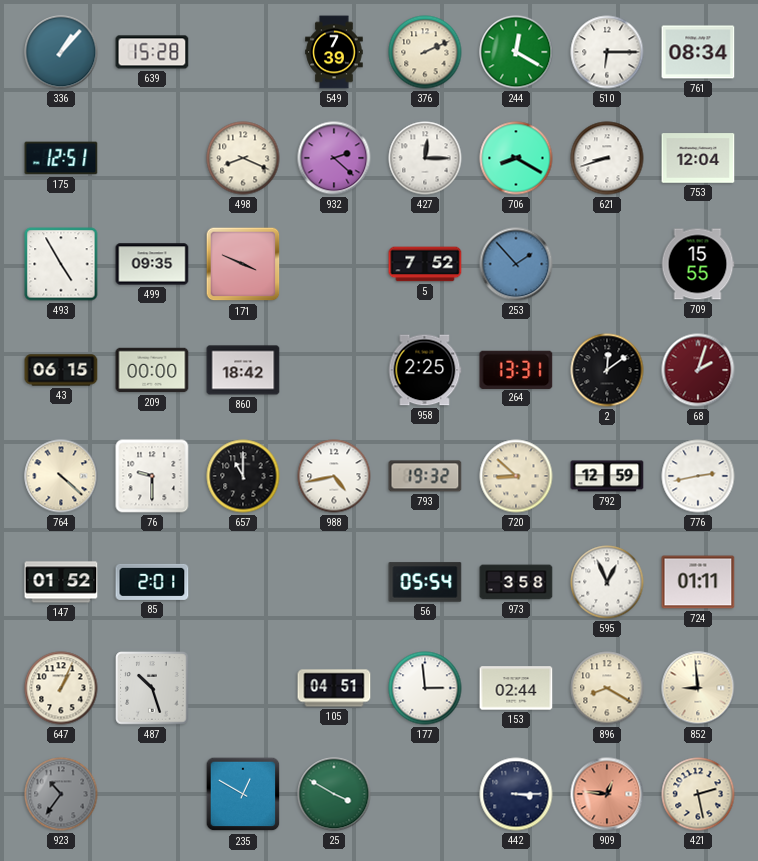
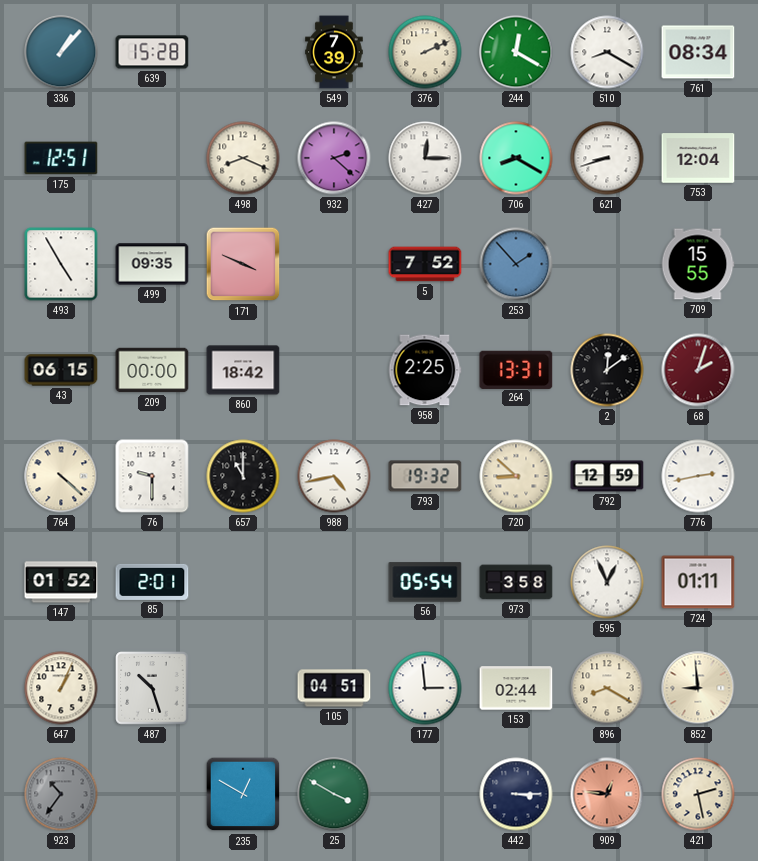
510: 6:15 -> 8:20
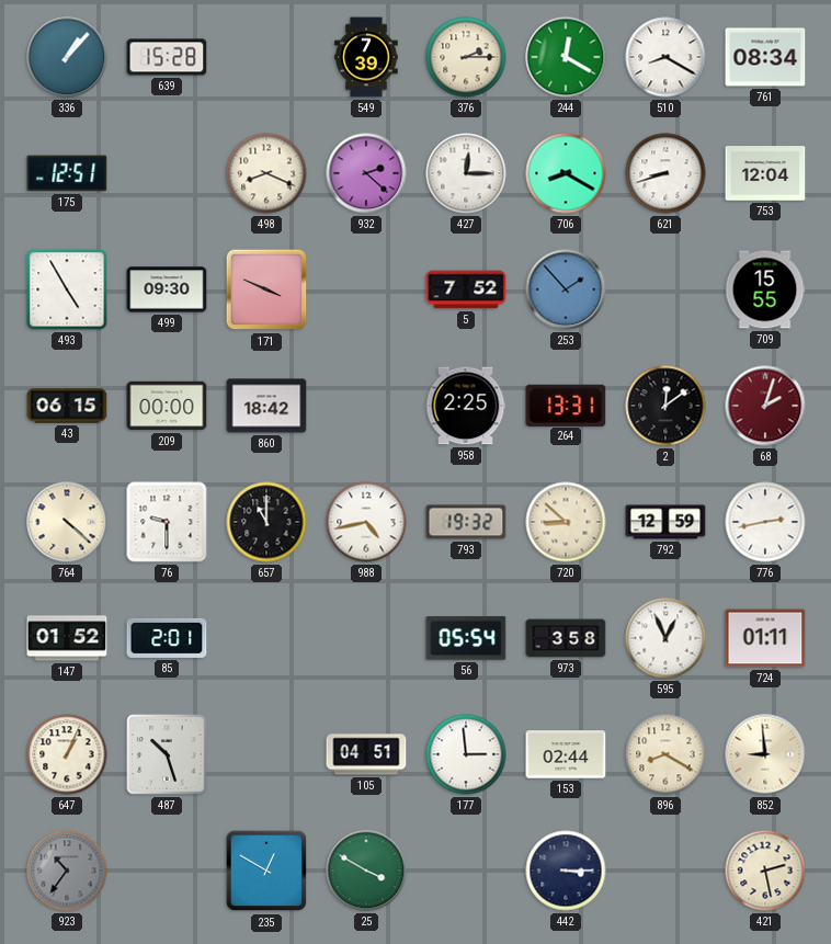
376: 2:11 -> 2:15
499: 09:35 -> 09:30
909: 12:46 -> none
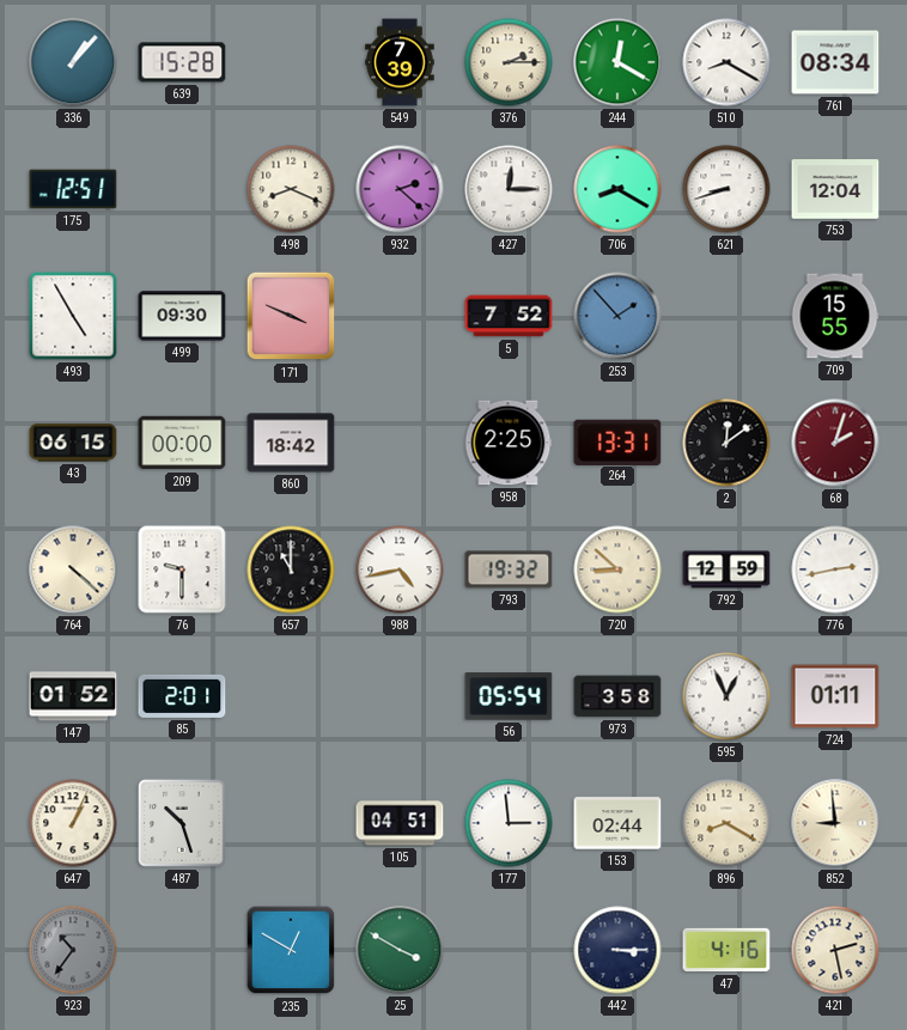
47: none -> 4:16
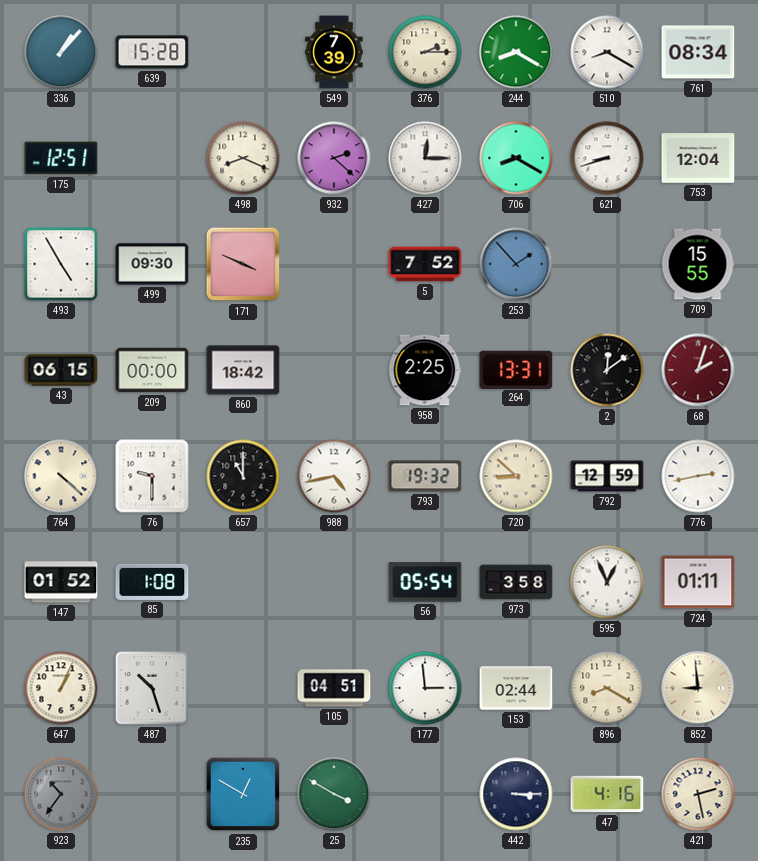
244: 12:20 -> 8:20
85: 2:01 -> 1:08
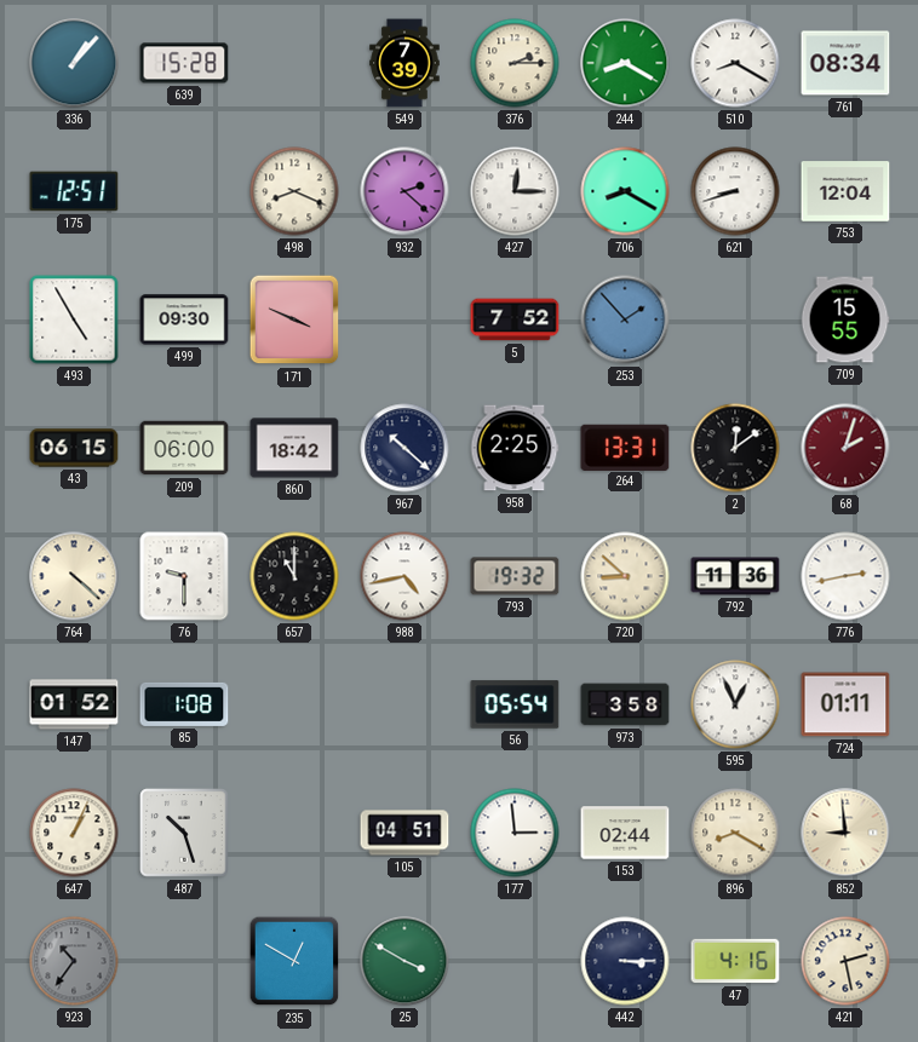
209: 00:00 -> 06:00
967: none -> 10:22
792: 12:59 -> 11:36
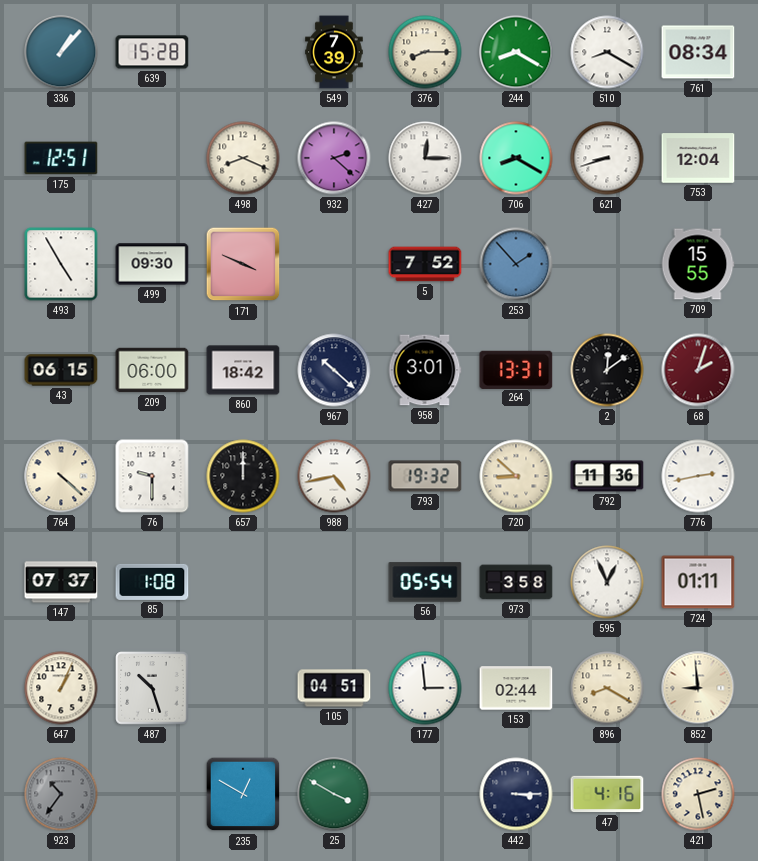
376: 2:15 -> 8:15
958: 2:25 -> 3:01
657: 11:00 -> 12:00
147: 01:52 -> 07:37
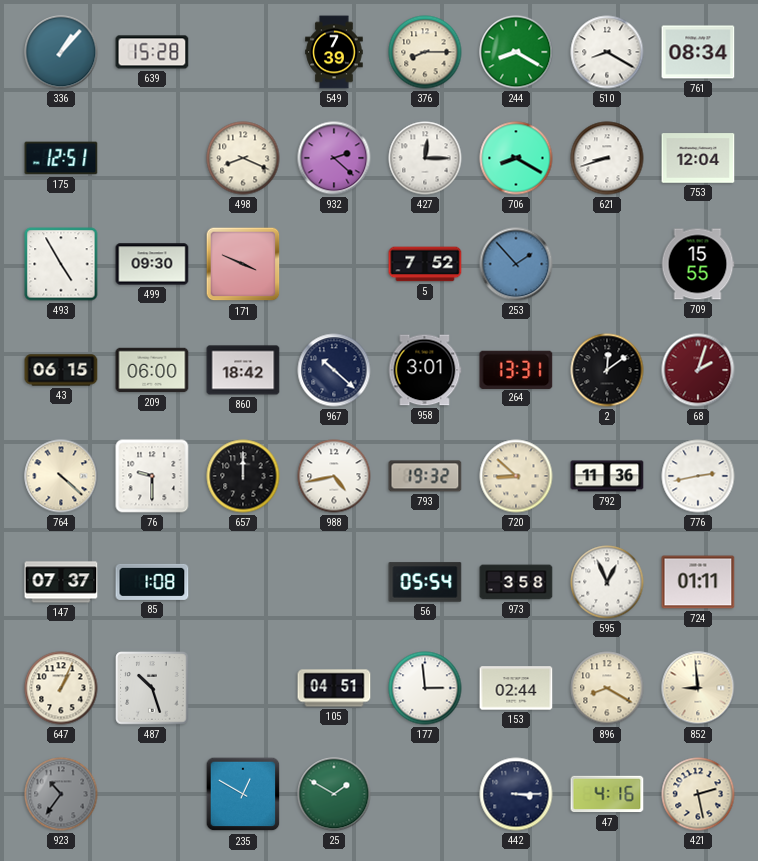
25: 3:50 -> 1:50
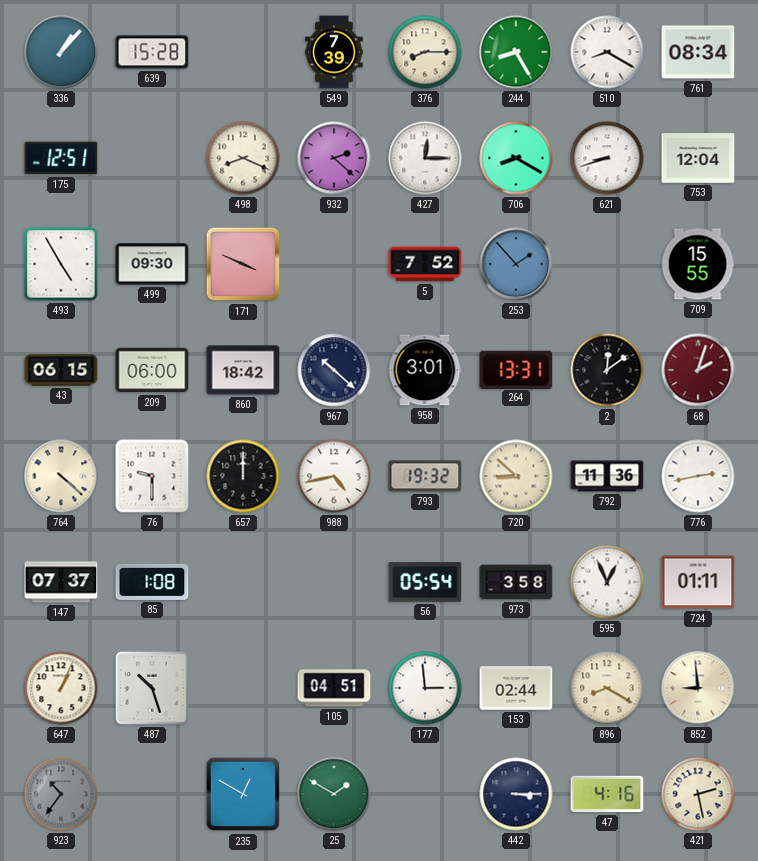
244: 8:20 -> 8:25
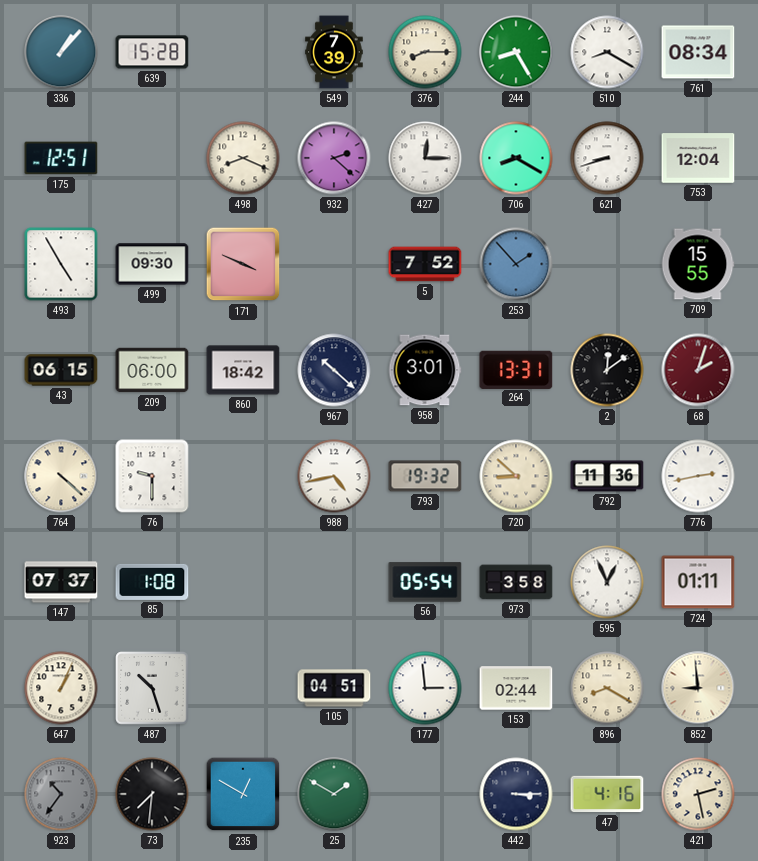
657: 12:00 -> none
73: none -> 7:31
